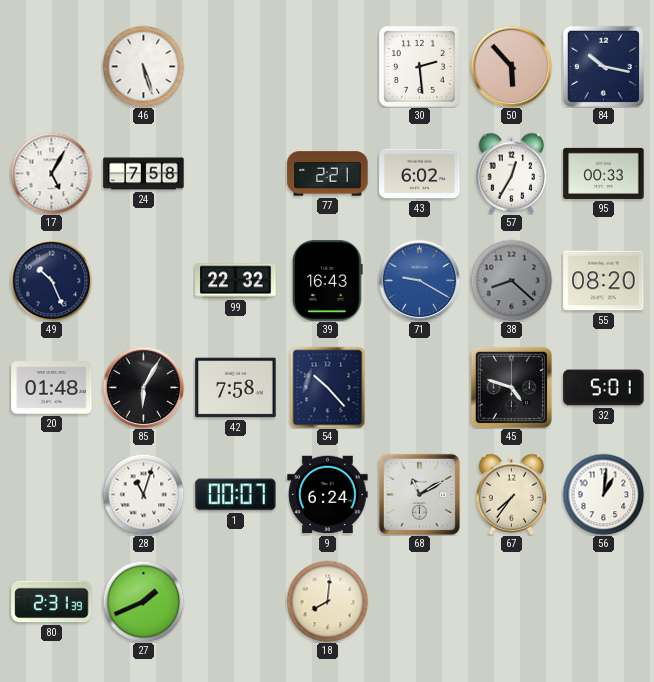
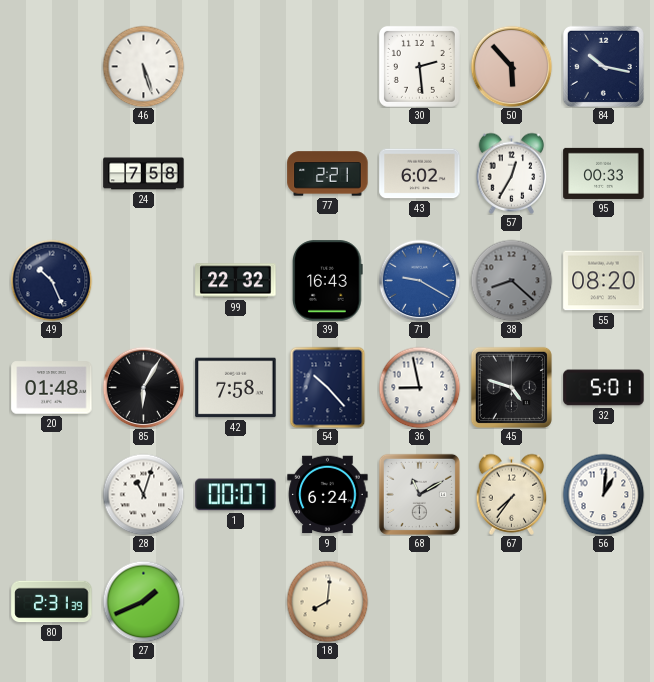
17: 5:05 -> none
36: none -> 8:58
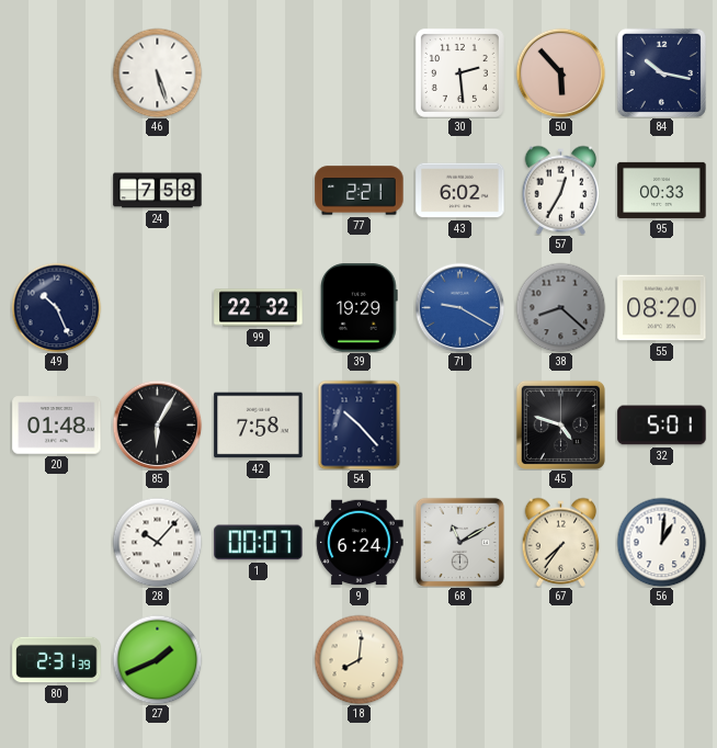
39: 16:43 -> 19:29
36: 8:58 -> none
28: 11:03 -> 10:07
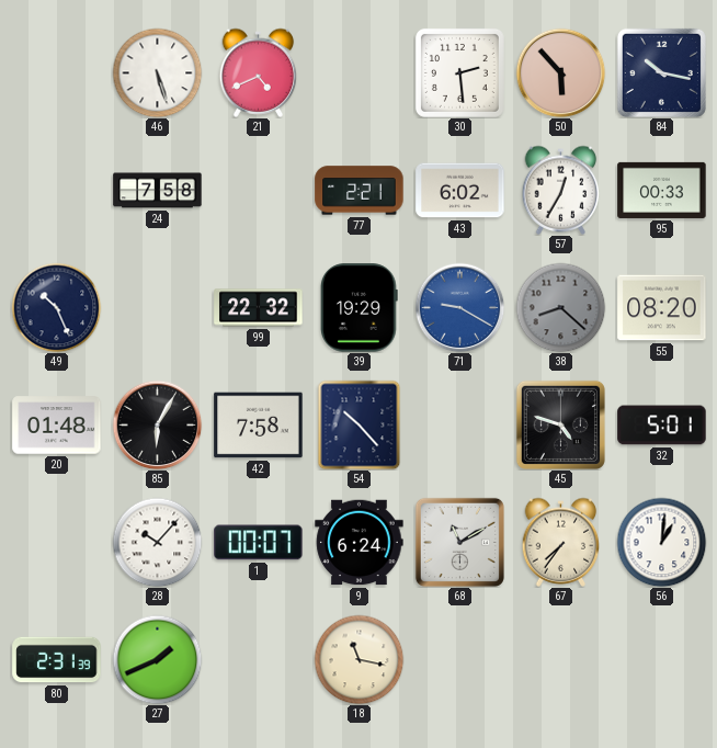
21: none -> 4:41
18: 8:01 -> 11:17
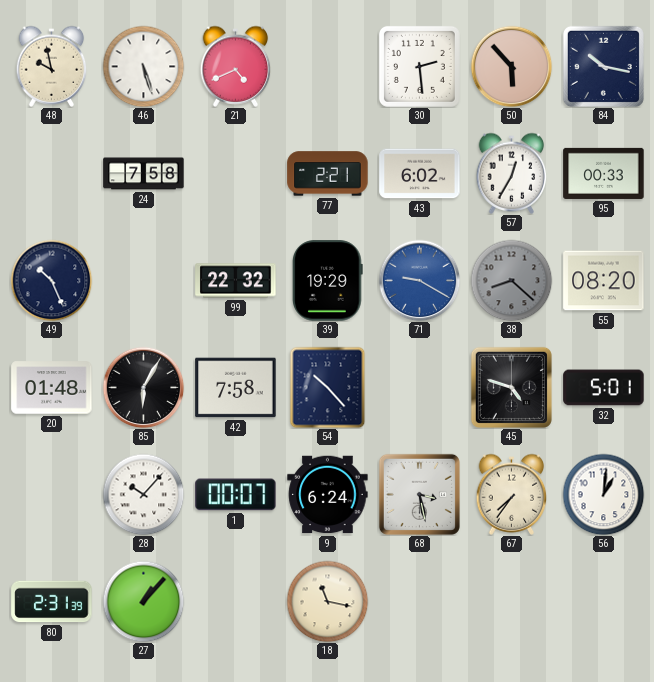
48: none -> 9:58
68: 11:10 -> 3:28
27: 1:41 -> 1:07
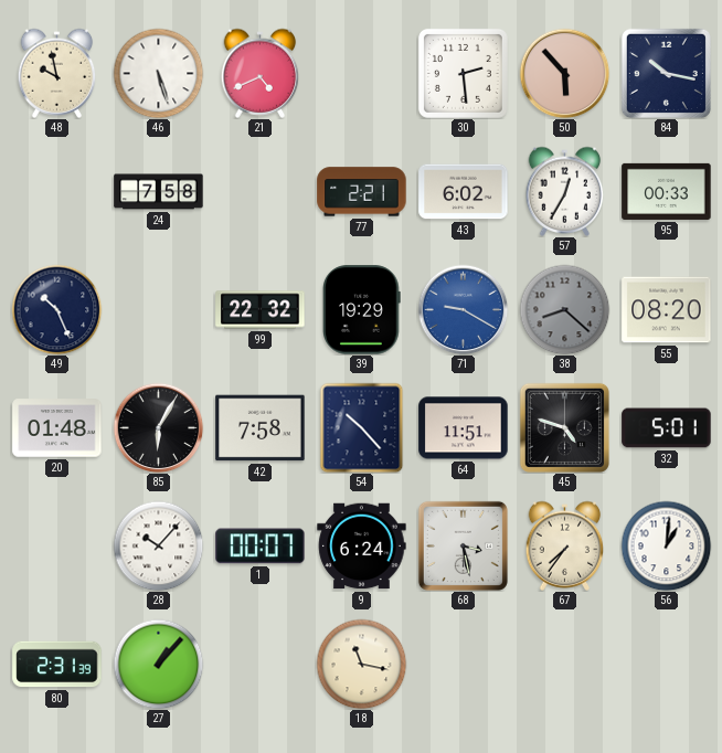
64: none -> 11:51
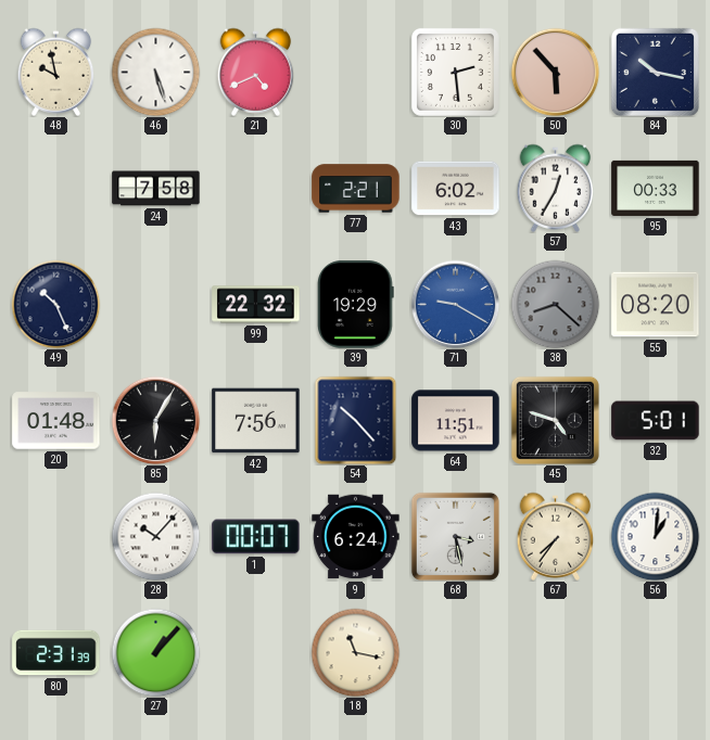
42: 7:58 -> 7:56
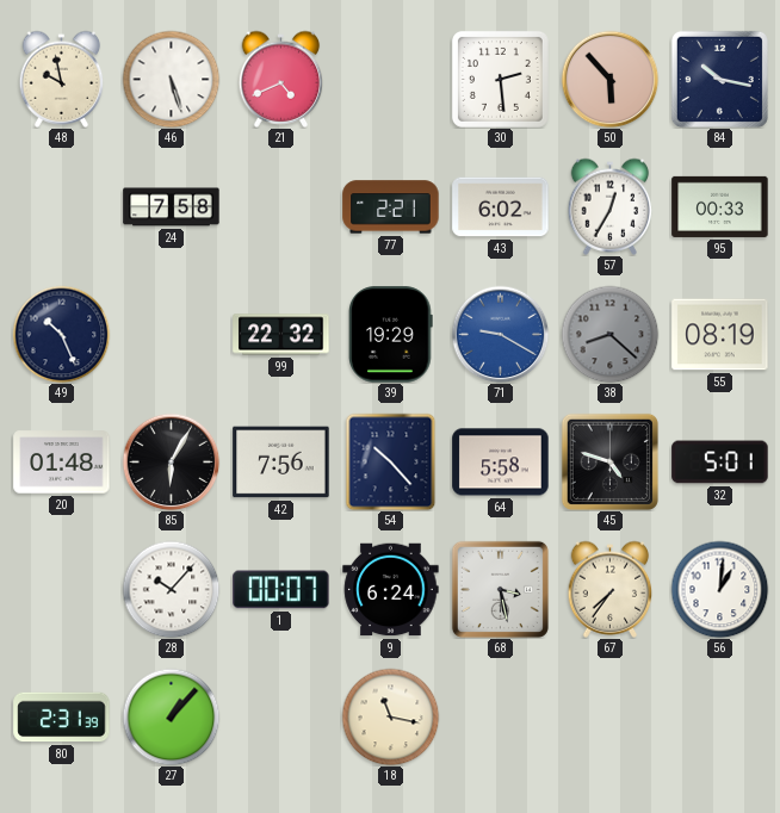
55: 08:20 -> 08:19
64: 11:51 -> 5:58
